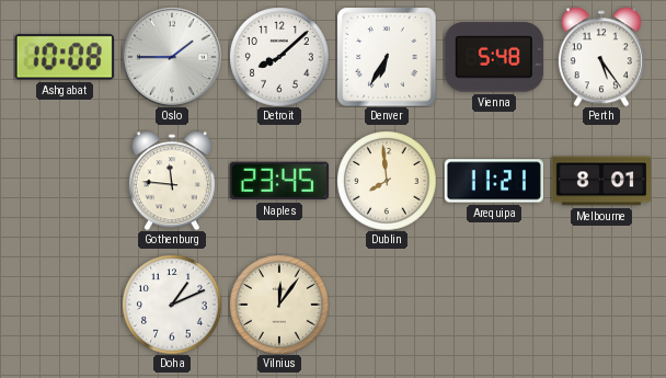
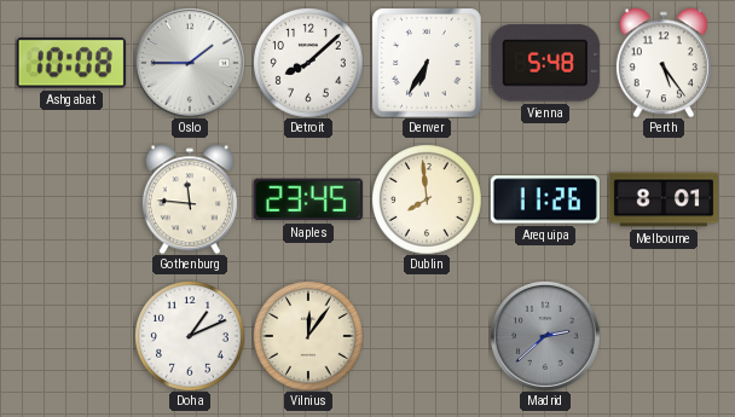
Arequipa: 11:21 -> 11:26
Madrid: none -> 2:38
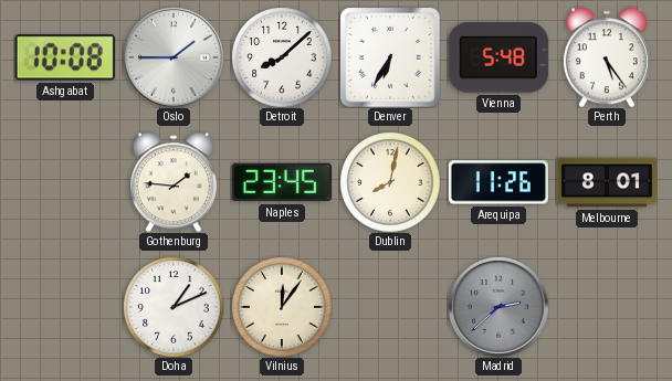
Gothenburg: 11:46 -> 1:46
Dublin: 7:59 -> 8:02
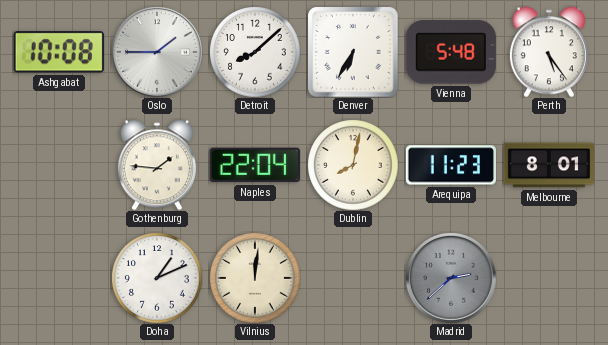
Naples: 23:45 -> 22:04
Arequipa: 11:26 -> 11:23
Vilnius: 12:06 -> 12:01
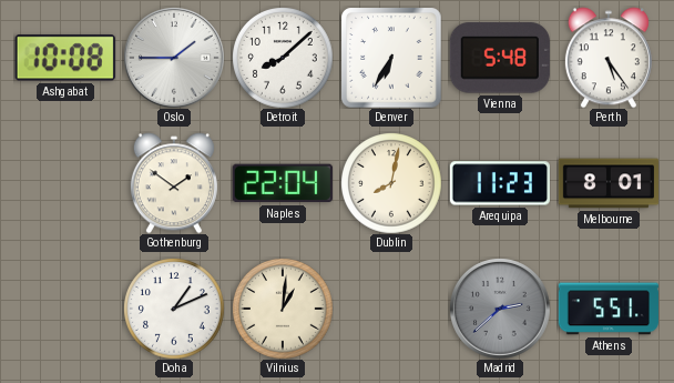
Gothenburg: 1:46 -> 1:51
Vilnius: 12:01 -> 1:01
Athens: none -> 5:51
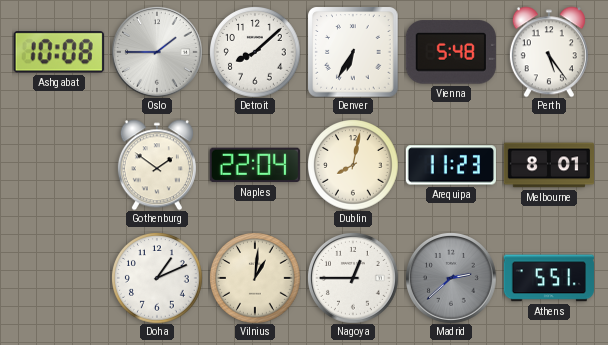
Nagoya: none -> 12:45
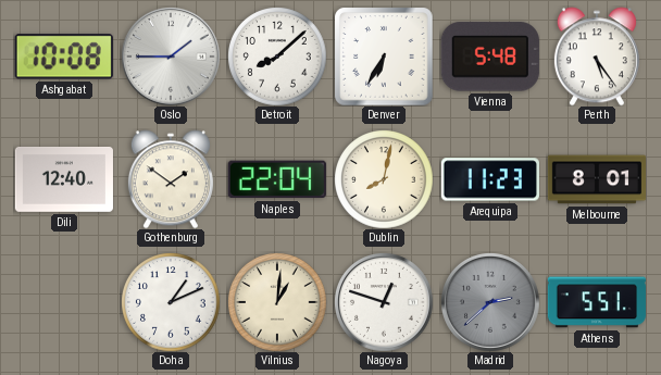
Dili: none -> 12:40
Nagoya: 12:45 -> 12:48
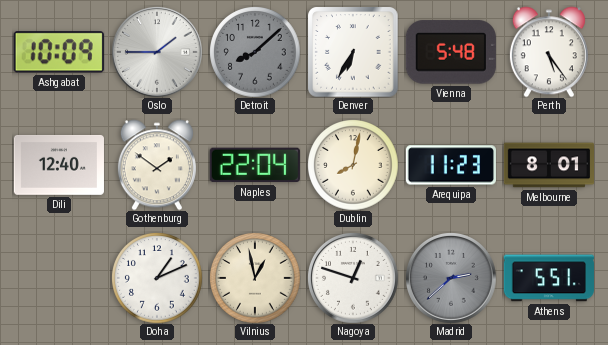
Ashgabat: 10:08 -> 10:09
Detroit dial: white -> grey
Vilnius: 1:01 -> 12:58
